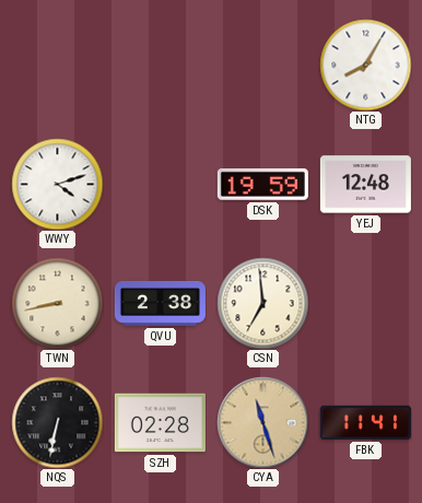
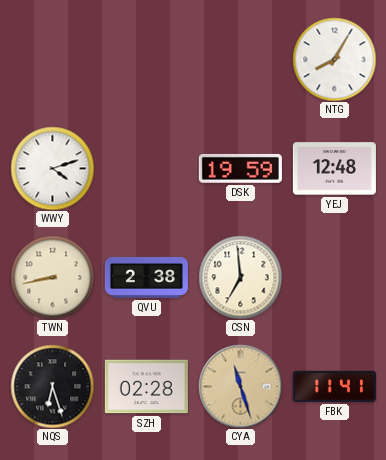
NQS: 6:32 -> 6:27
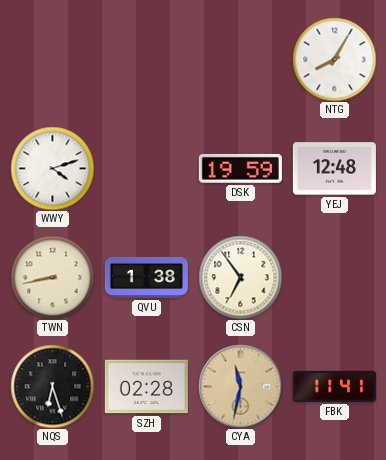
QVU: 2:38 -> 1:38
CSN: 6:59 -> 6:54
CYA: 11:27 -> 11:32
